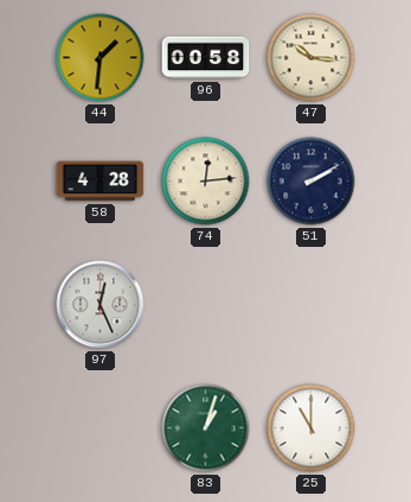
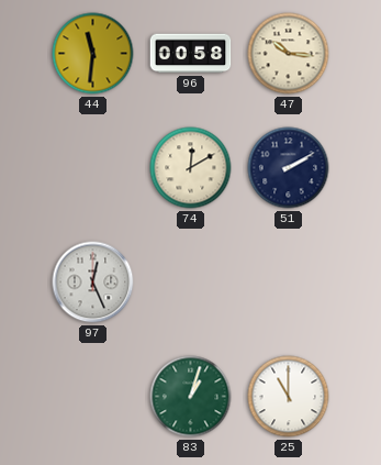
44: 1:31 -> 11:31
58: 4:28 -> none
74: 12:14 -> 12:10
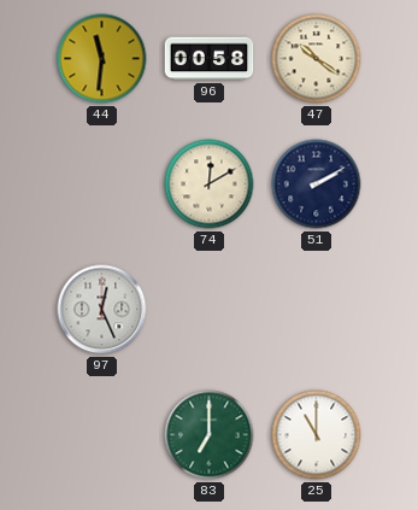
47: 10:16 -> 10:21
83: 1:03 -> 7:00
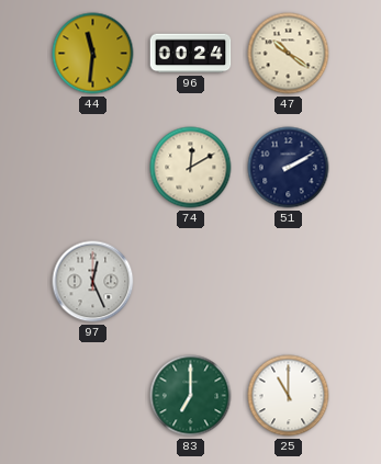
96: 00:58 -> 00:24
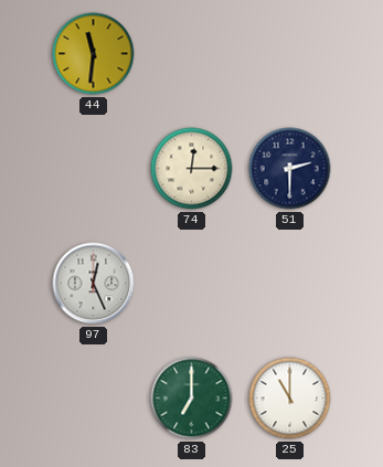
96: 00:24 -> none
47: 10:21 -> none
74: 12:10 -> 12:15
51: 2:10 -> 2:30
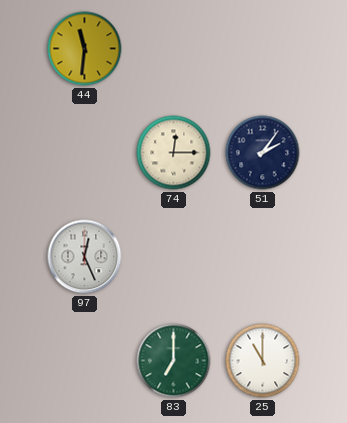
51: 2:30 -> 2:06
